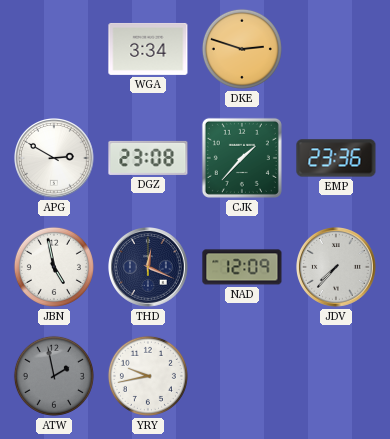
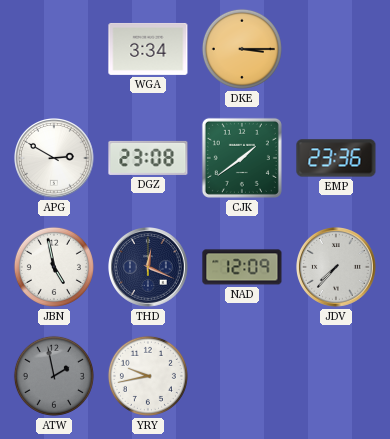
DKE: 2:48 -> 3:15
CJK: 1:37 -> 1:39
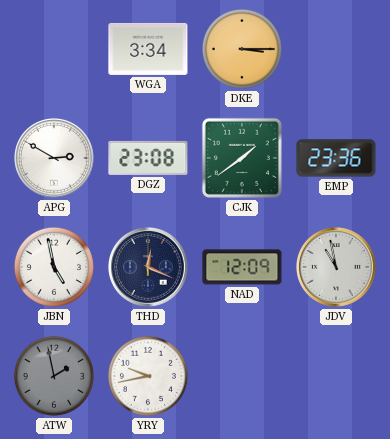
JDV: 7:37 -> 10:58
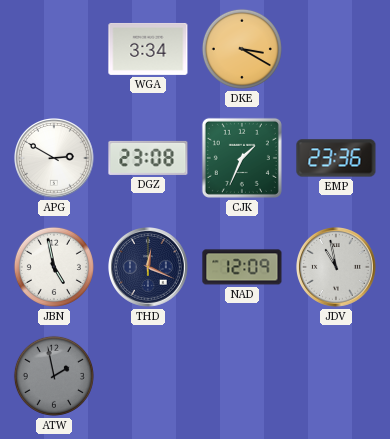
DKE: 3:15 -> 3:20
CJK: 1:39 -> 1:34
YRY: 9:43 -> none
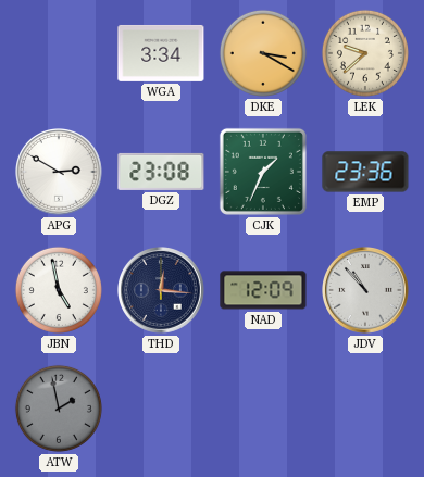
LEK: none -> 9:38
THD: 12:19 -> 12:16
JDV: 10:58 -> 10:53
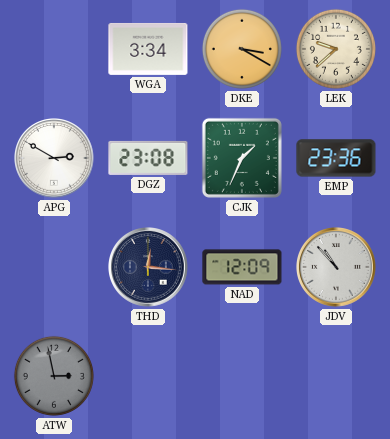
JBN: 4:58 -> none
ATW: 1:58 -> 2:58
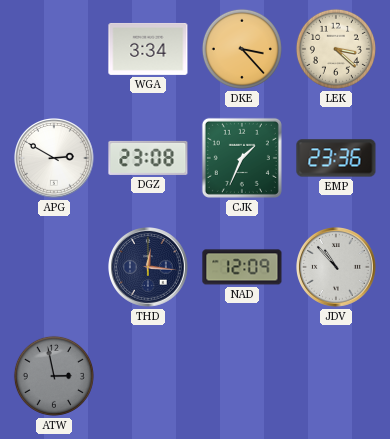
DKE: 3:20 -> 3:23
LEK: 9:38 -> 3:22
